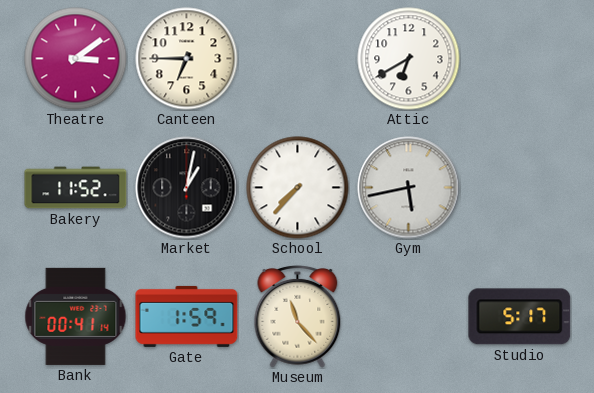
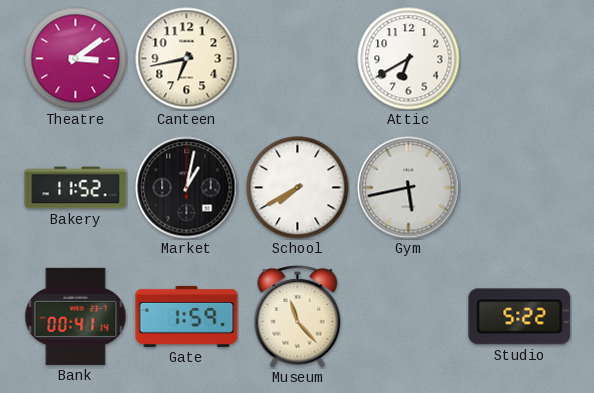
Canteen: 6:45 -> 6:43
School: 7:37 -> 7:40
Studio: 5:17 -> 5:22
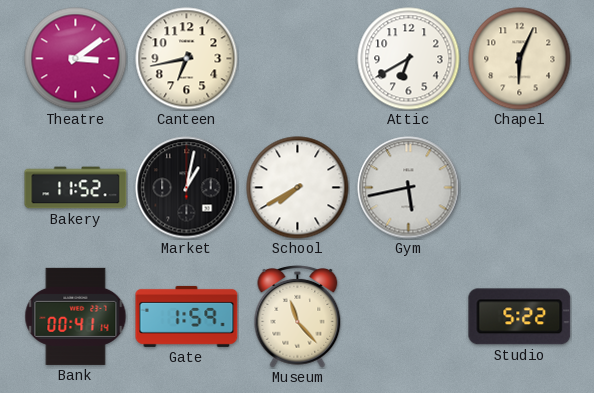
Chapel: none -> 6:04
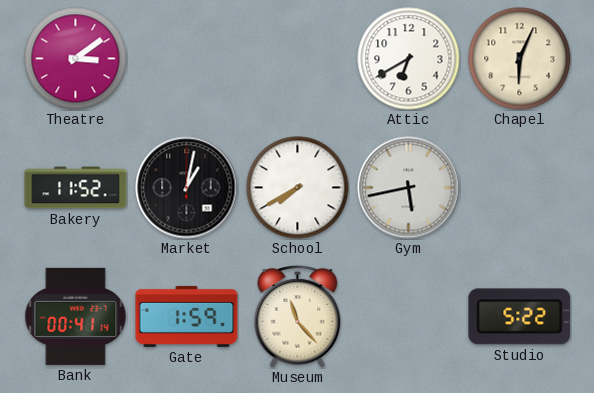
Canteen: 6:43 -> none
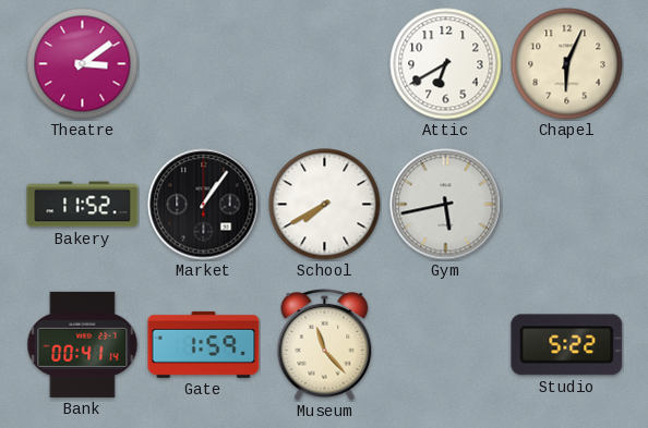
Market: 1:02 -> 1:06
